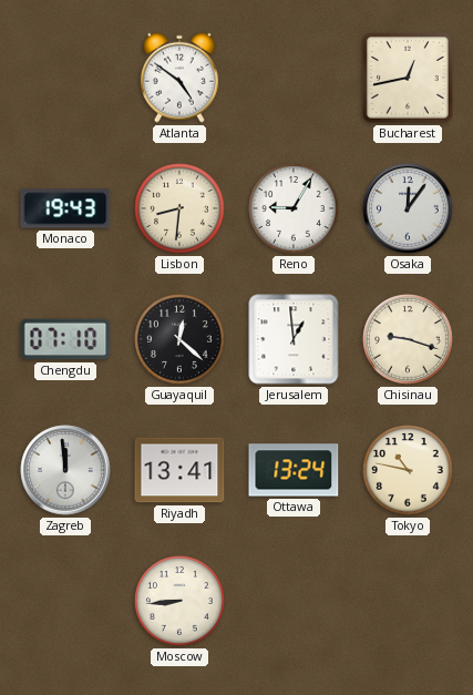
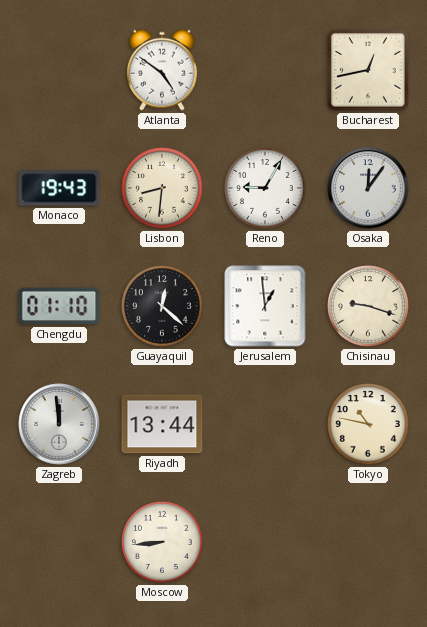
Chengdu: 07:10 -> 01:10
Riyadh: 13:41 -> 13:44
Ottawa: 13:24 -> none
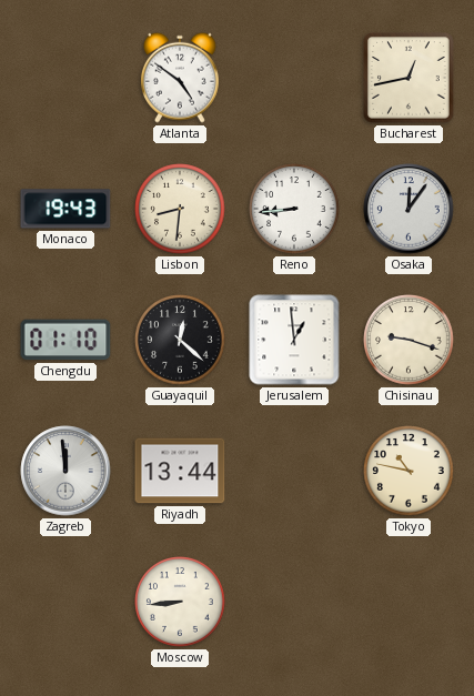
Reno: 9:05 -> 8:44
